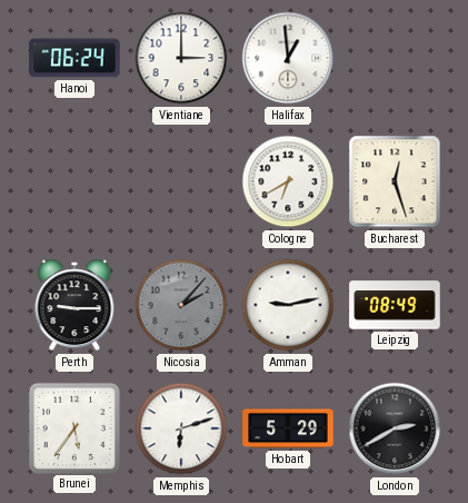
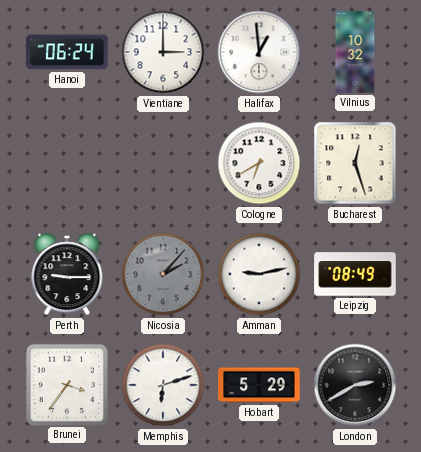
Vilnius: none -> 10:32
Brunei: 5:36 -> 3:36
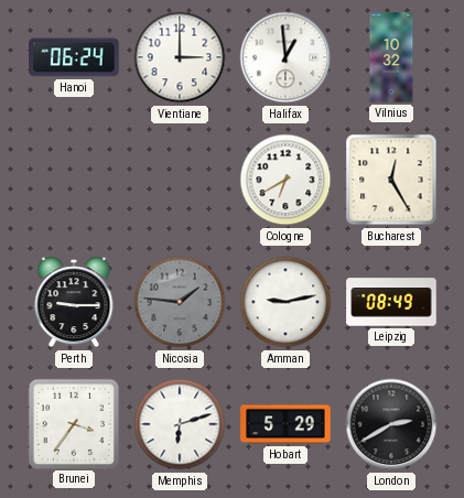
Bucharest: 12:27 -> 12:25
Nicosia: 2:07 -> 1:46
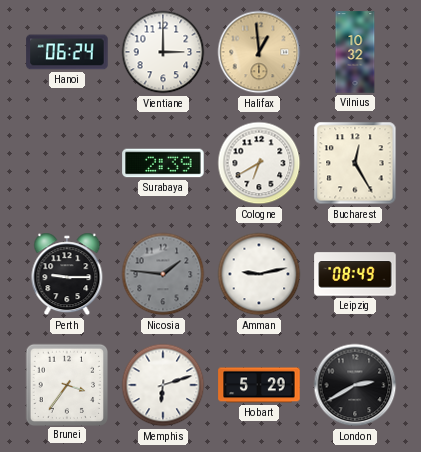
Halifax dial: white -> champagne
Surabaya: none -> 2:39
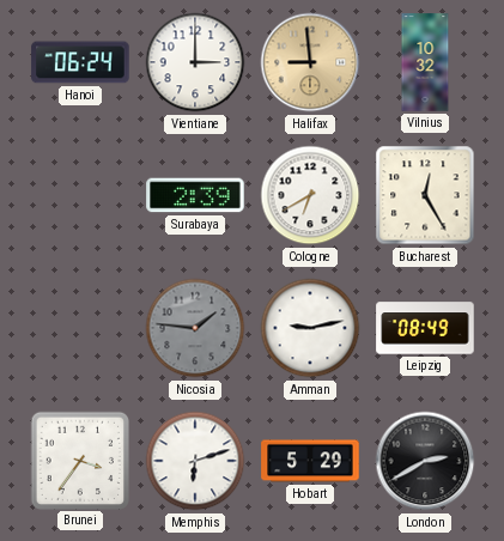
Halifax: 12:59 -> 8:59
Perth: 9:15 -> none
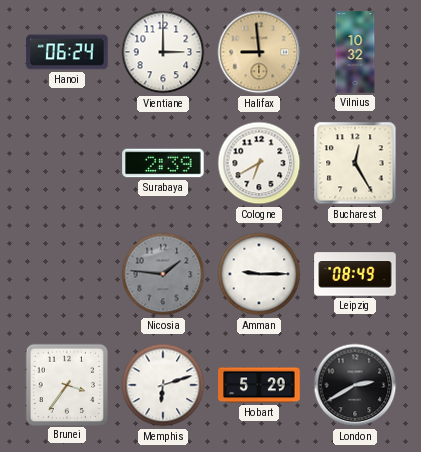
Amman: 9:13 -> 9:15
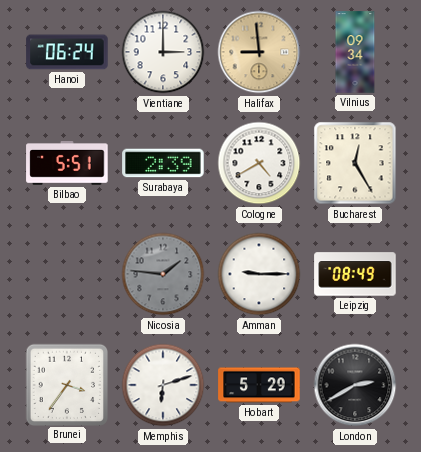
Vilnius: 10:32 -> 09:34
Bilbao: none -> 5:51
Cologne: 6:40 -> 4:40
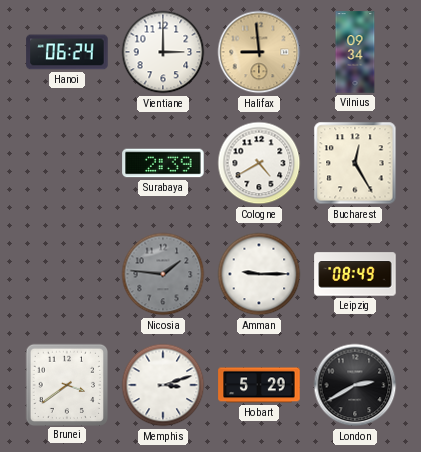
Bilbao: 5:51 -> none
Brunei: 3:36 -> 3:39
Memphis: 6:12 -> 3:12
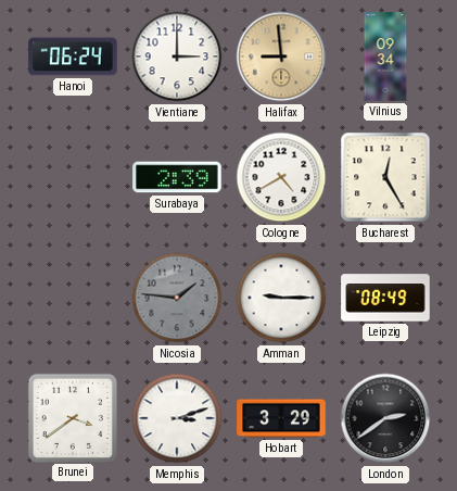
Hobart: 5:29 -> 3:29
London: 2:40 -> 2:39
